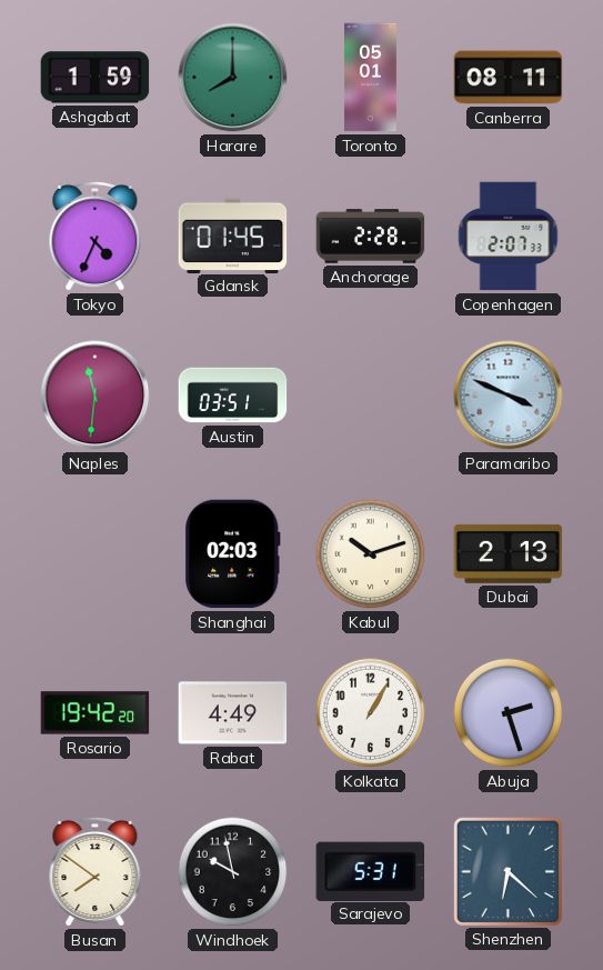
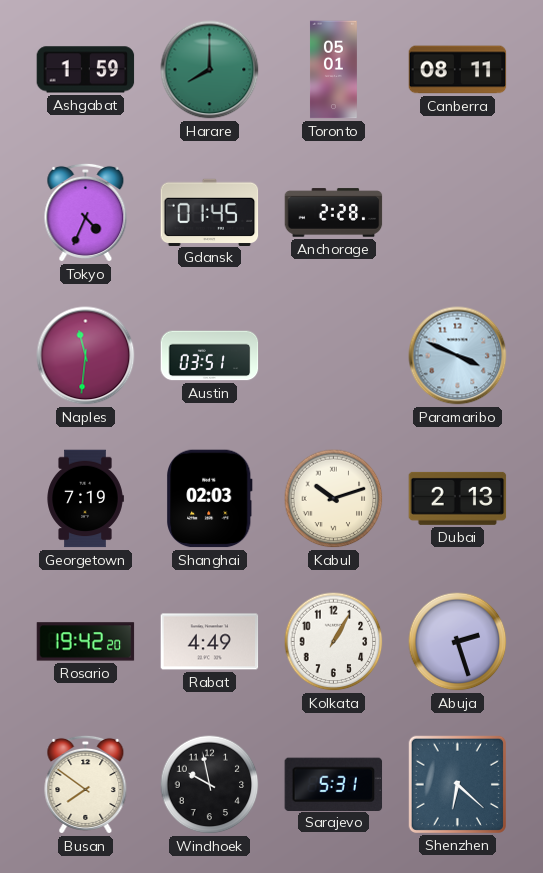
Copenhagen: 2:07 -> none
Georgetown: none -> 7:19
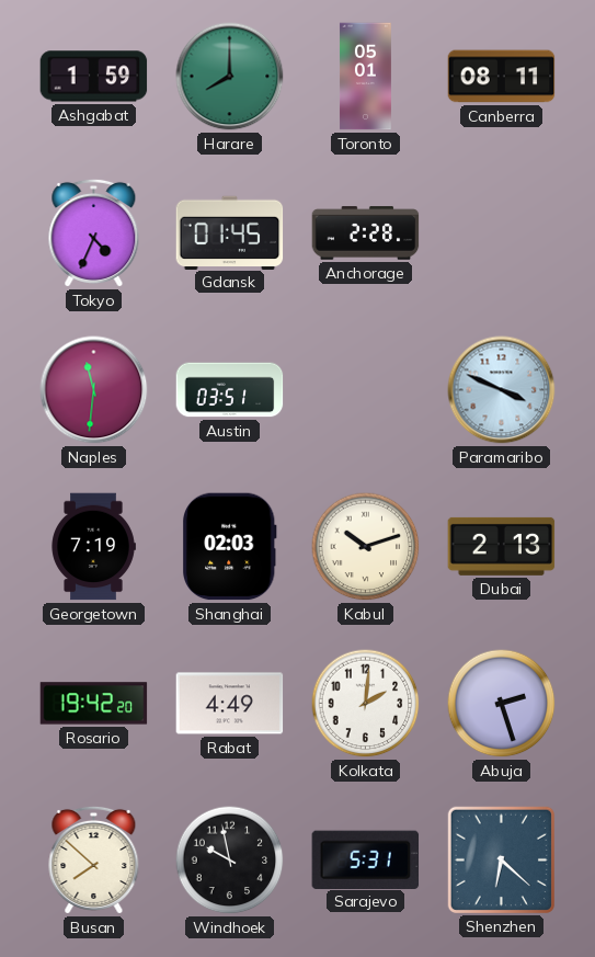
Kolkata: 1:05 -> 2:01
Busan: 7:51 -> 7:52
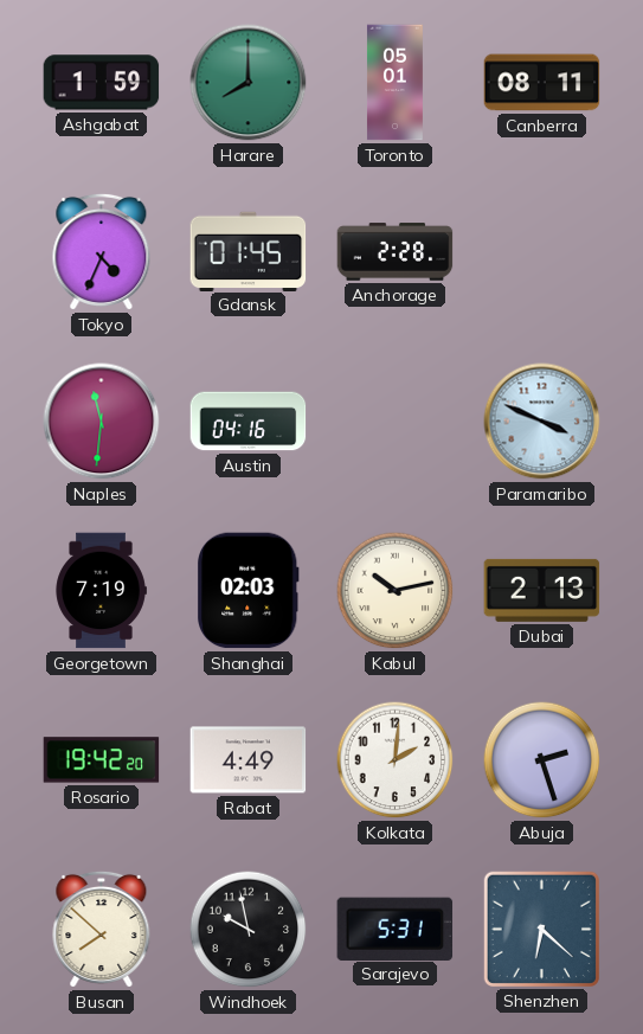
Austin: 03:51 -> 04:16
Kabul: 10:12 -> 10:13
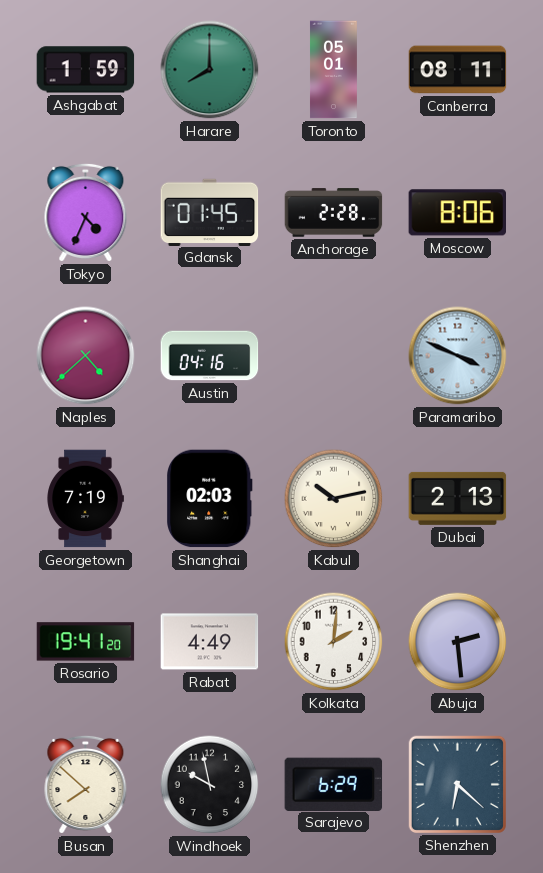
Moscow: none -> 8:06
Naples: 11:31 -> 4:38
Rosario: 19:42 -> 19:41
Abuja: 2:27 -> 2:29
Sarajevo: 5:31 -> 6:29
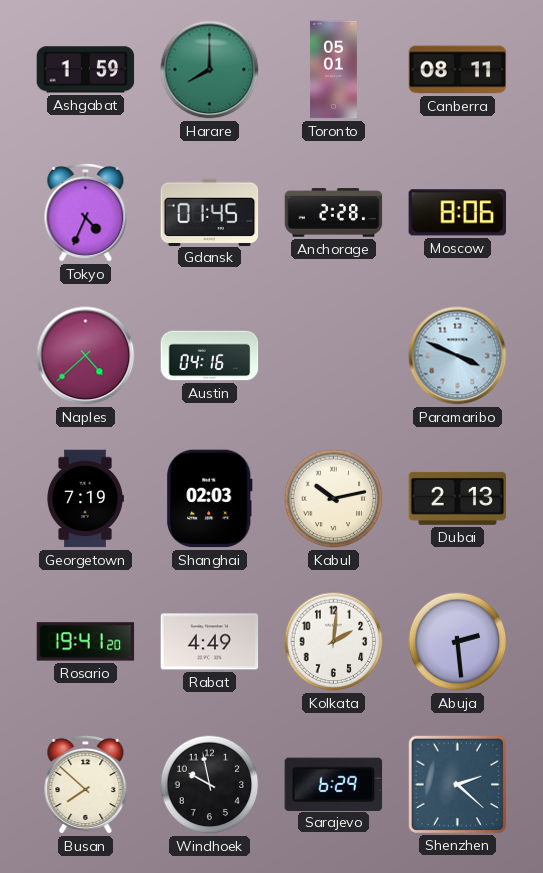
Shenzhen: 6:22 -> 2:22
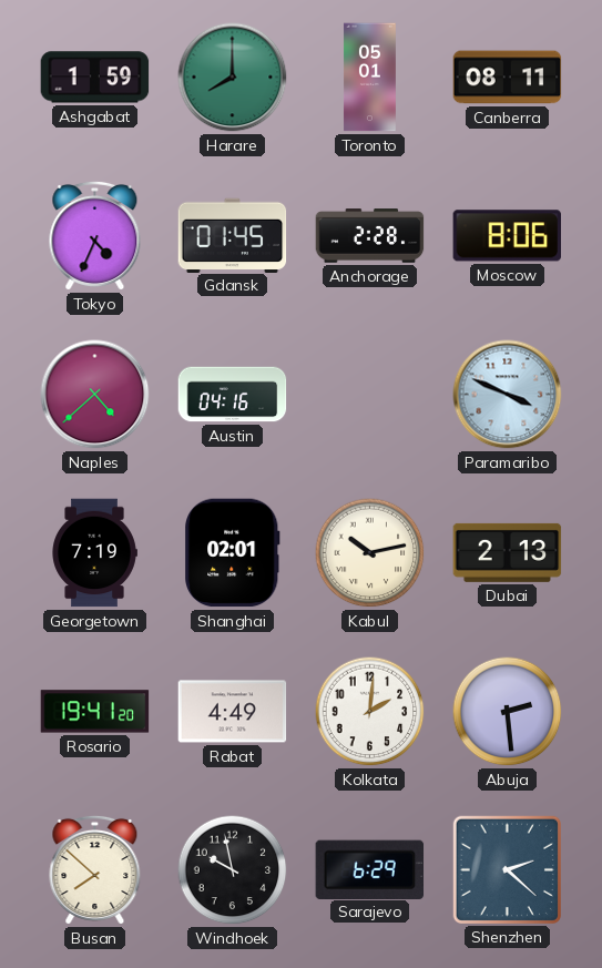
Shanghai: 02:03 -> 02:01
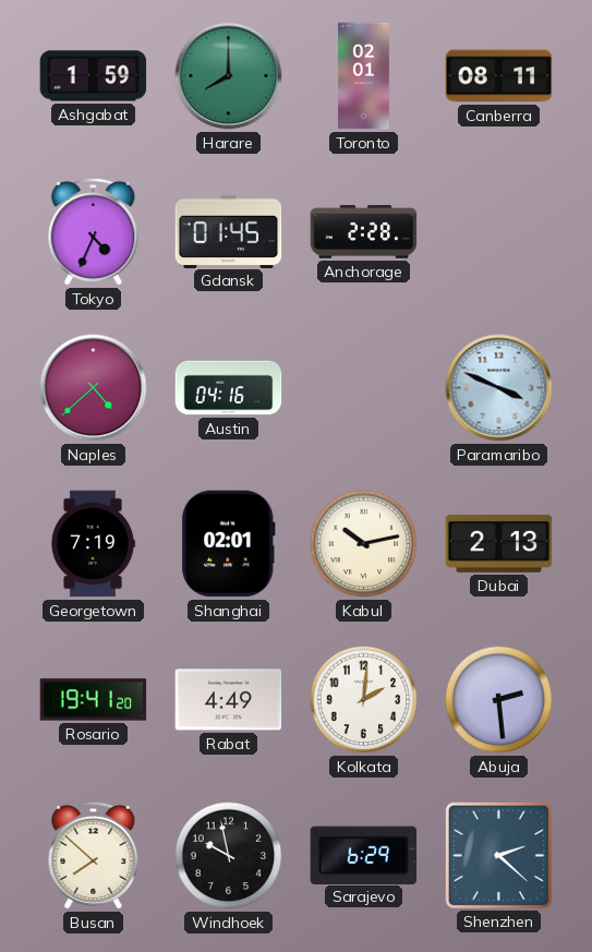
Toronto: 05:01 -> 02:01
Moscow: 8:06 -> none
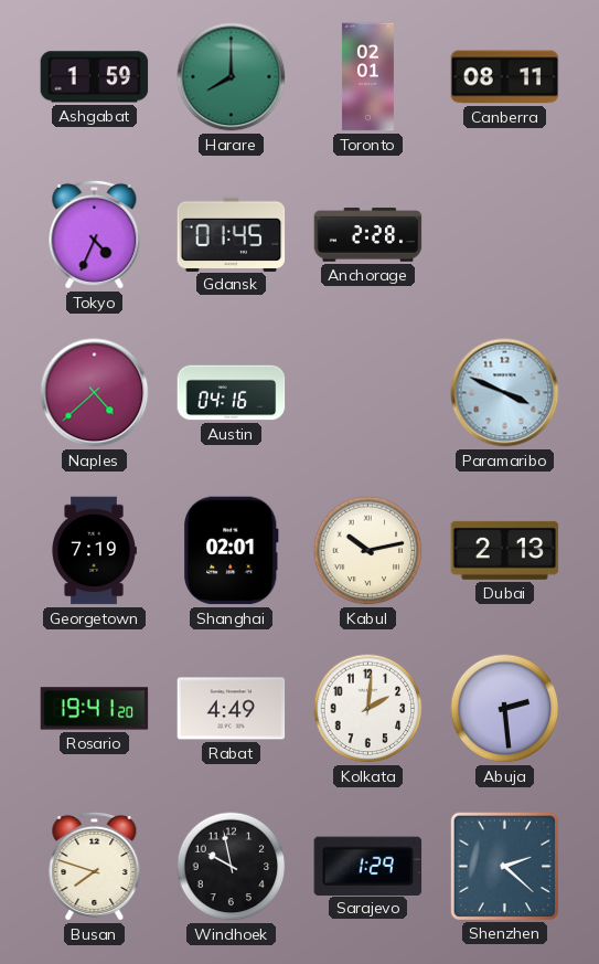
Busan: 7:52 -> 7:48
Sarajevo: 6:29 -> 1:29
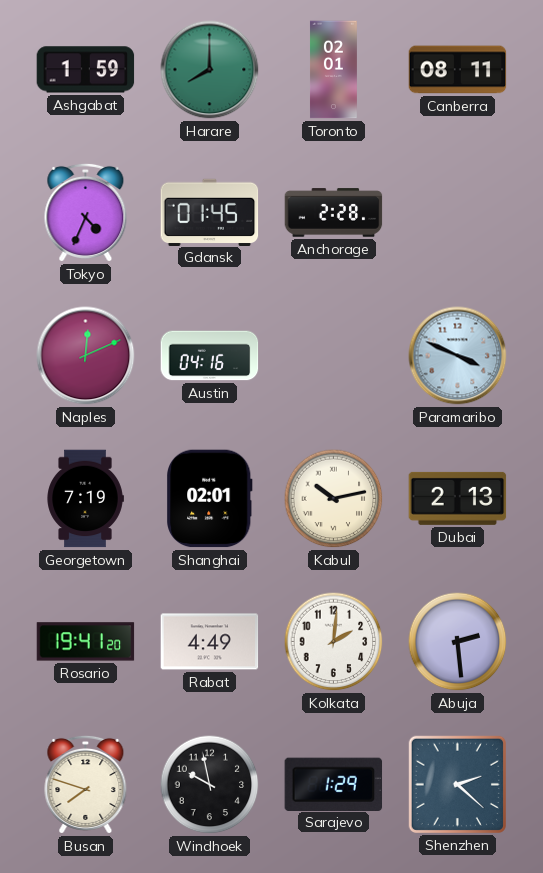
Naples: 4:38 -> 12:11
